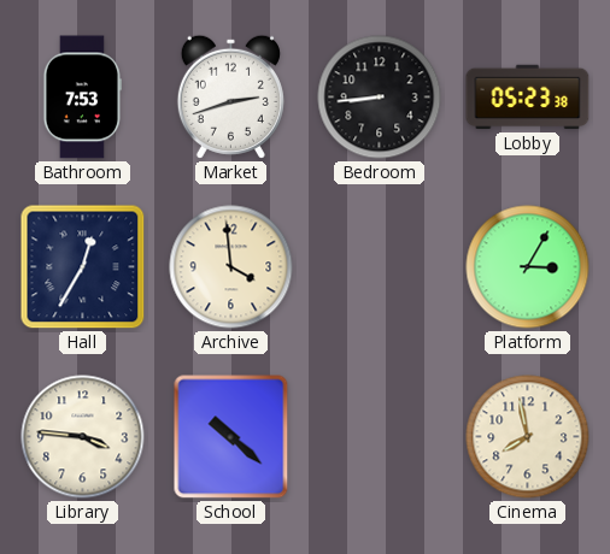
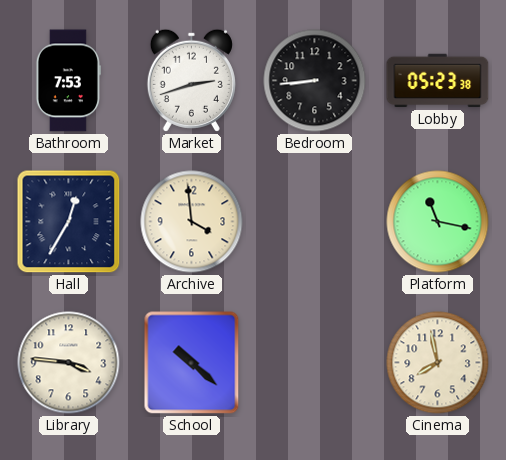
Platform: 3:05 -> 11:17
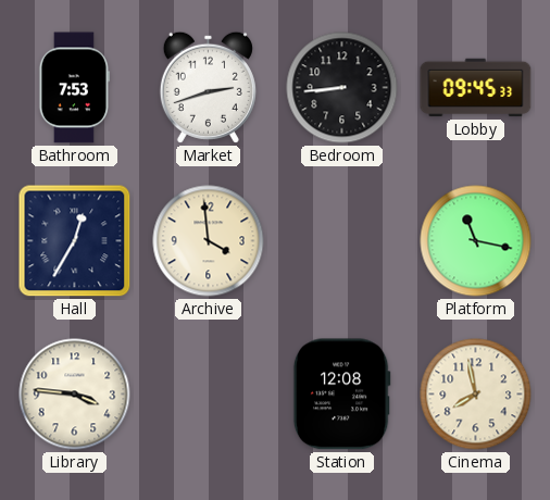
Lobby: 05:23 -> 09:45
School: 10:22 -> none
Station: none -> 12:08
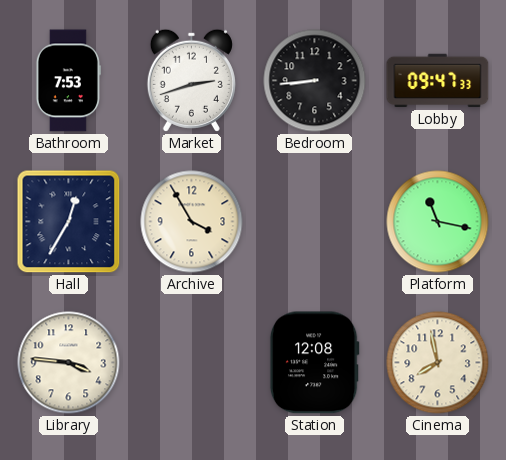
Lobby: 09:45 -> 09:47
Archive: 3:59 -> 3:55
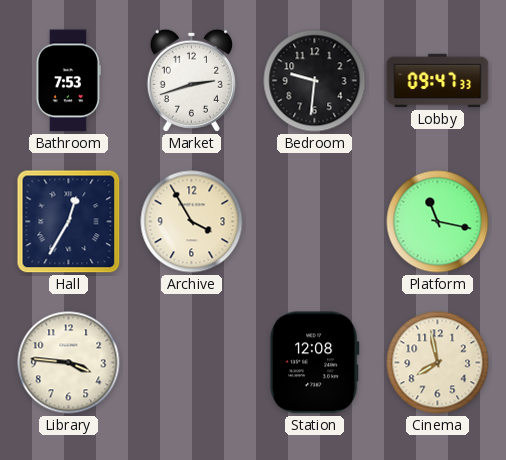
Bedroom: 8:44 -> 9:31
